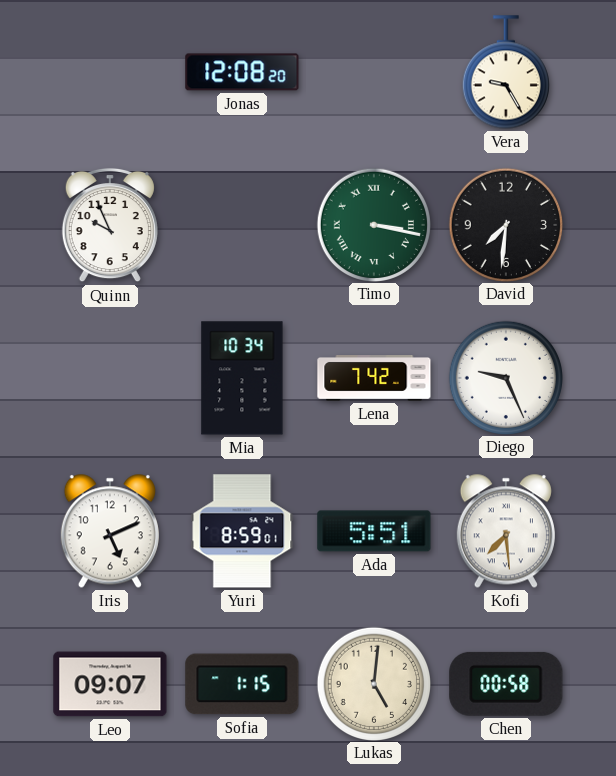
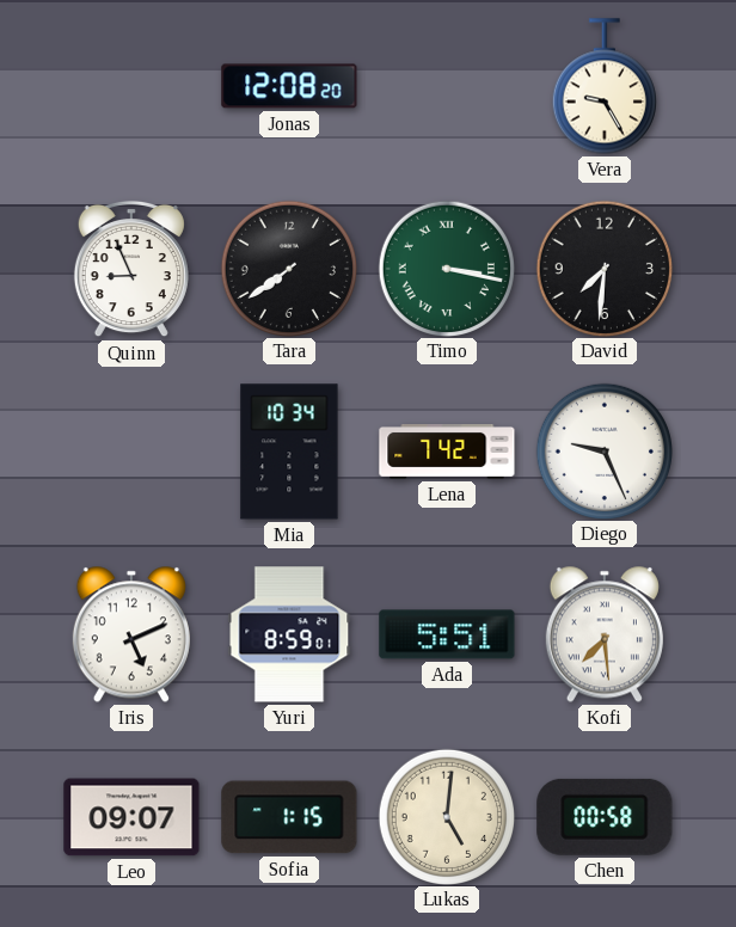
Quinn: 9:56 -> 8:56
Tara: none -> 7:39
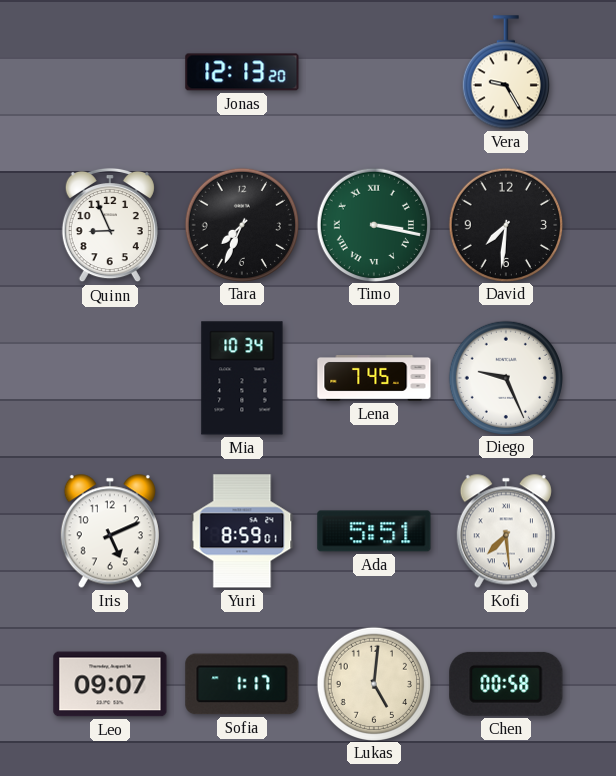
Jonas: 12:08 -> 12:13
Tara: 7:39 -> 7:34
Lena: 7:42 -> 7:45
Sofia: 1:15 -> 1:17
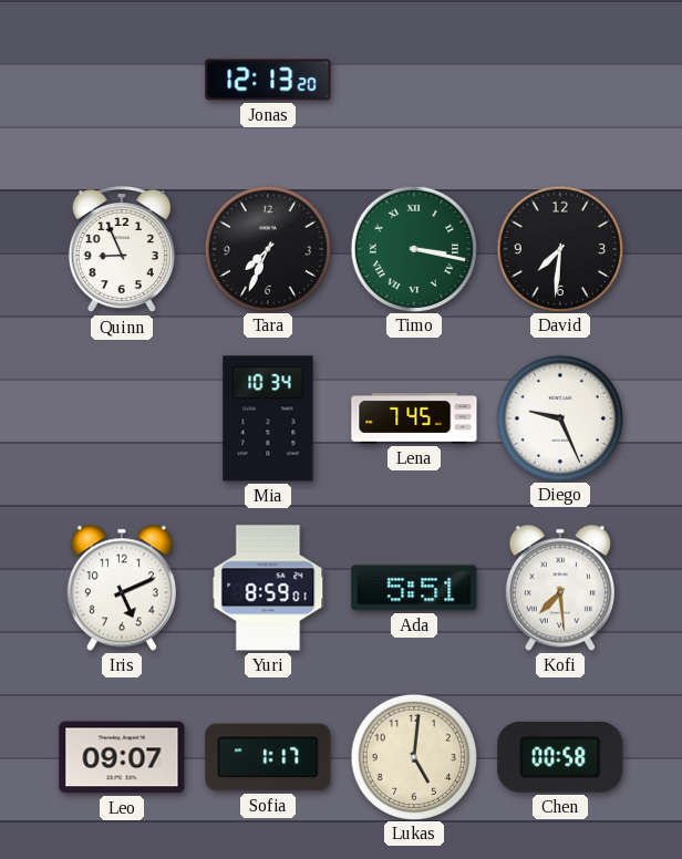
Vera: 9:25 -> none
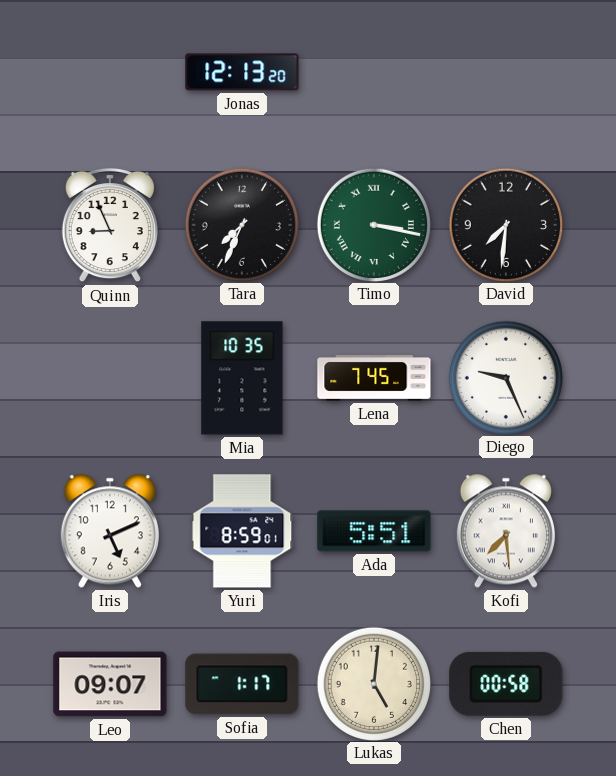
Mia: 10:34 -> 10:35
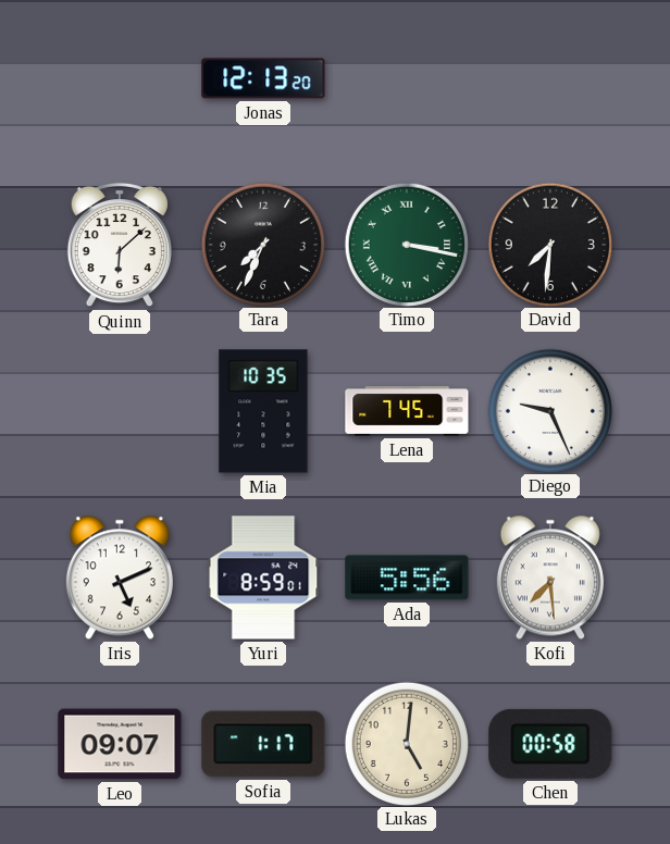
Quinn: 8:56 -> 6:08
Ada: 5:51 -> 5:56
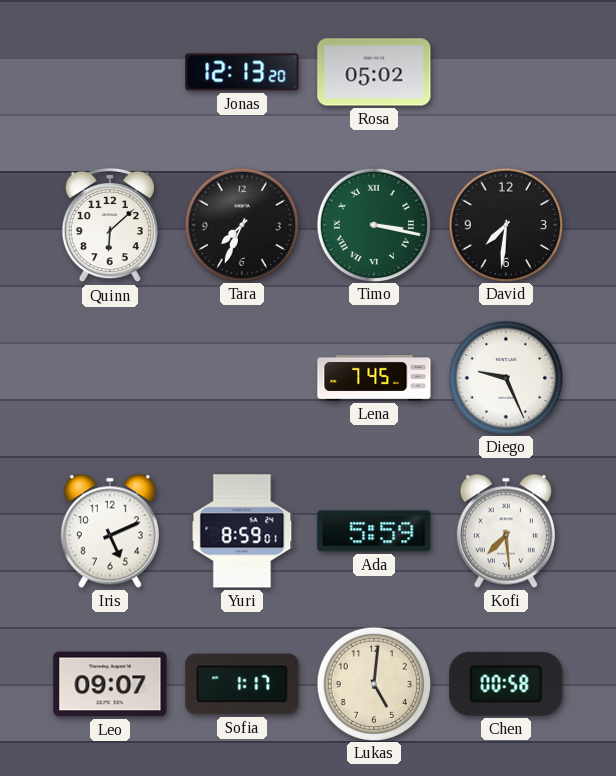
Rosa: none -> 05:02
Mia: 10:35 -> none
Ada: 5:56 -> 5:59
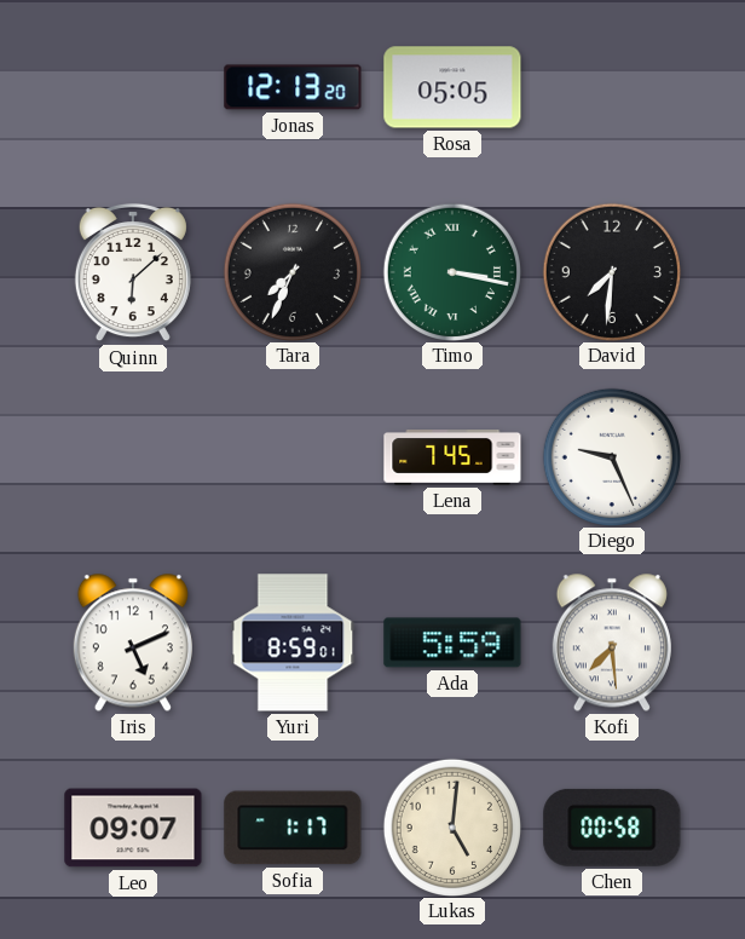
Rosa: 05:02 -> 05:05
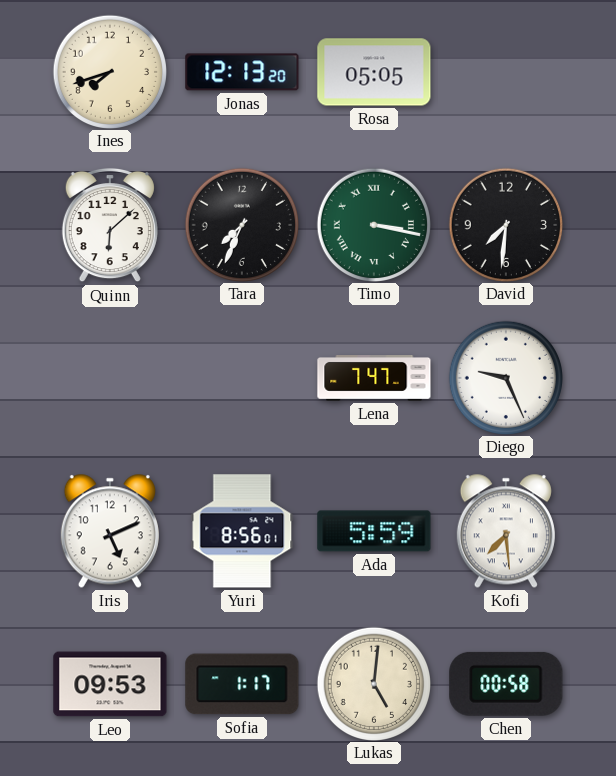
Ines: none -> 7:42
Lena: 7:45 -> 7:47
Yuri: 8:59 -> 8:56
Leo: 09:07 -> 09:53
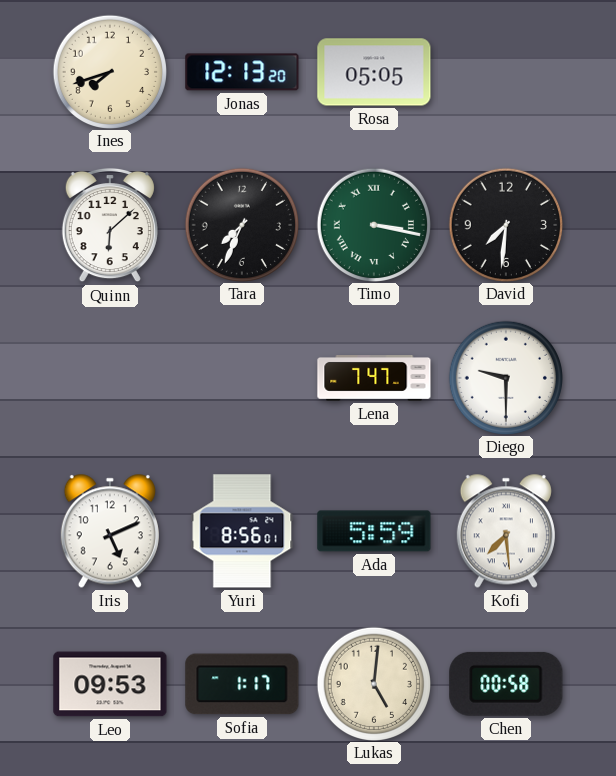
Diego: 9:26 -> 9:30
